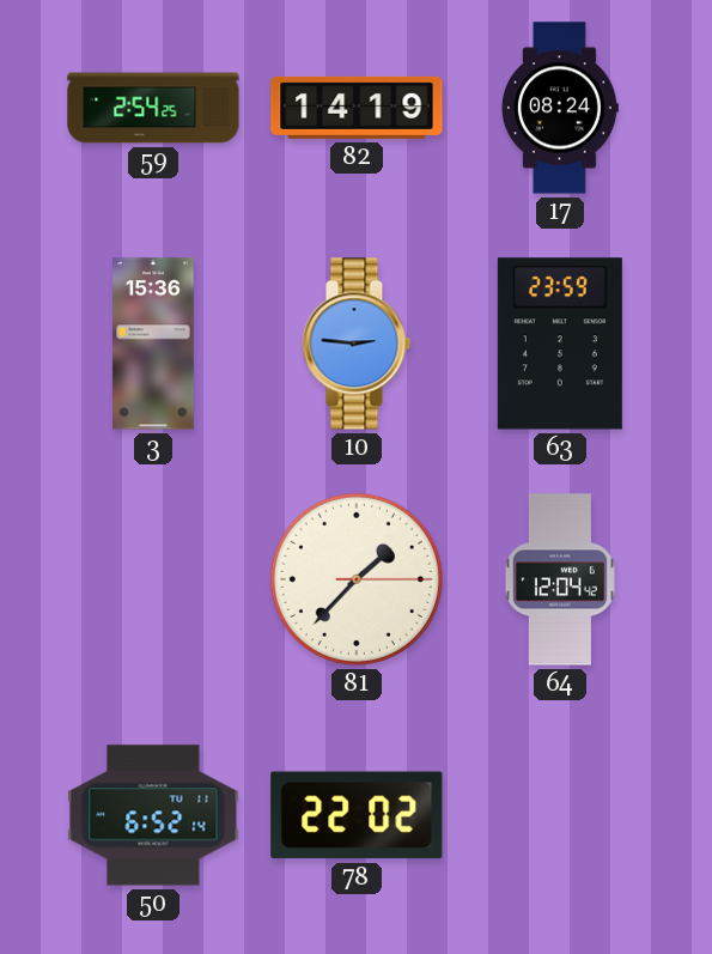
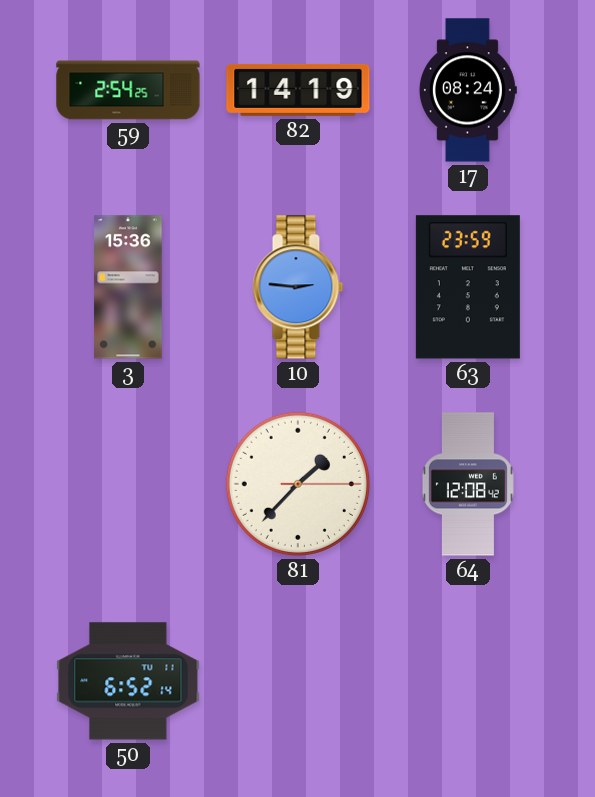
64: 12:04 -> 12:08
78: 22:02 -> none
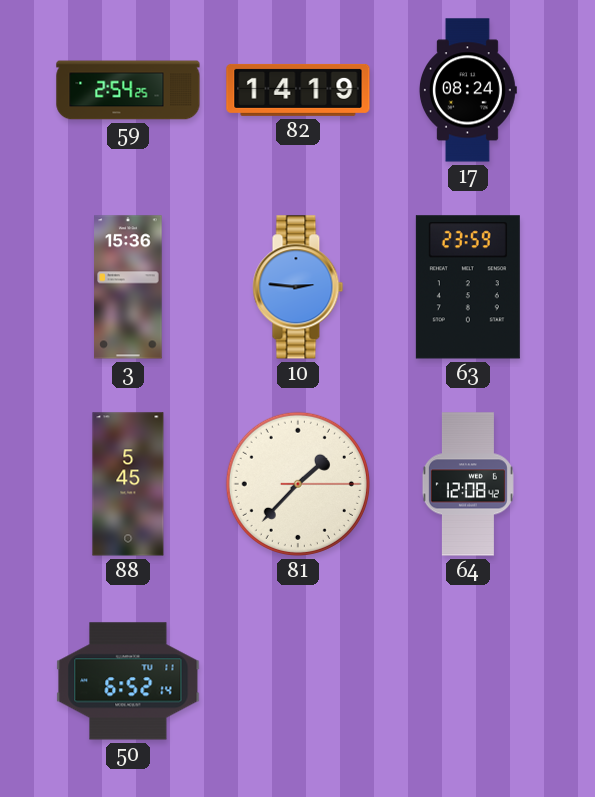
88: none -> 5:45
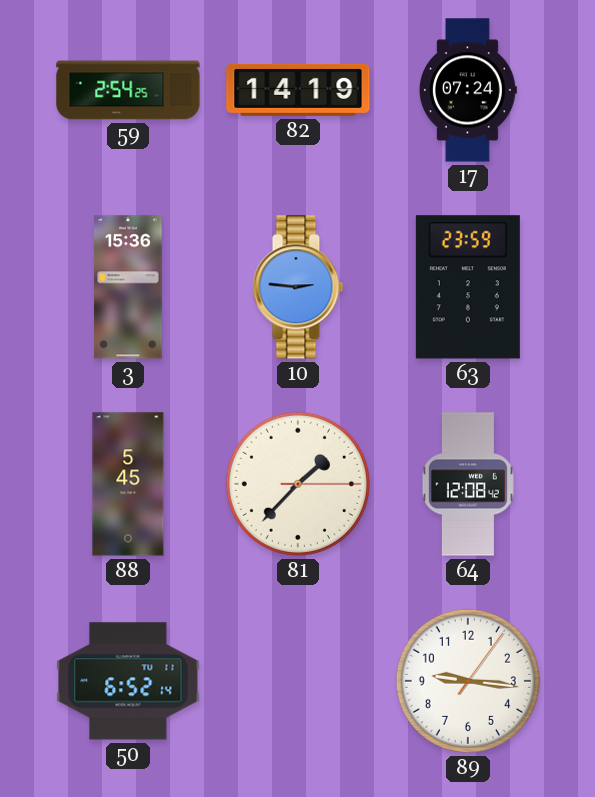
17: 08:24 -> 07:24
89: none -> 9:16
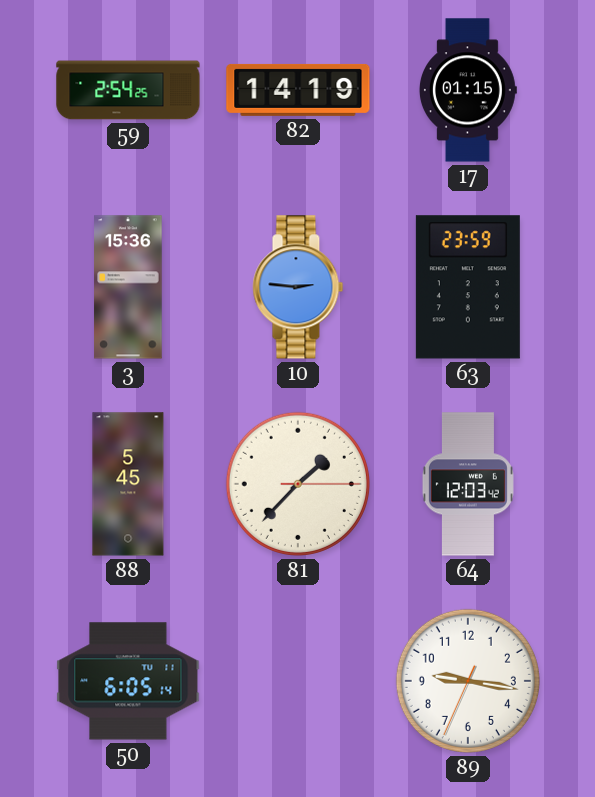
17: 07:24 -> 01:15
64: 12:08 -> 12:03
50: 6:52 -> 6:05
89: 9:16:06 -> 9:16:34
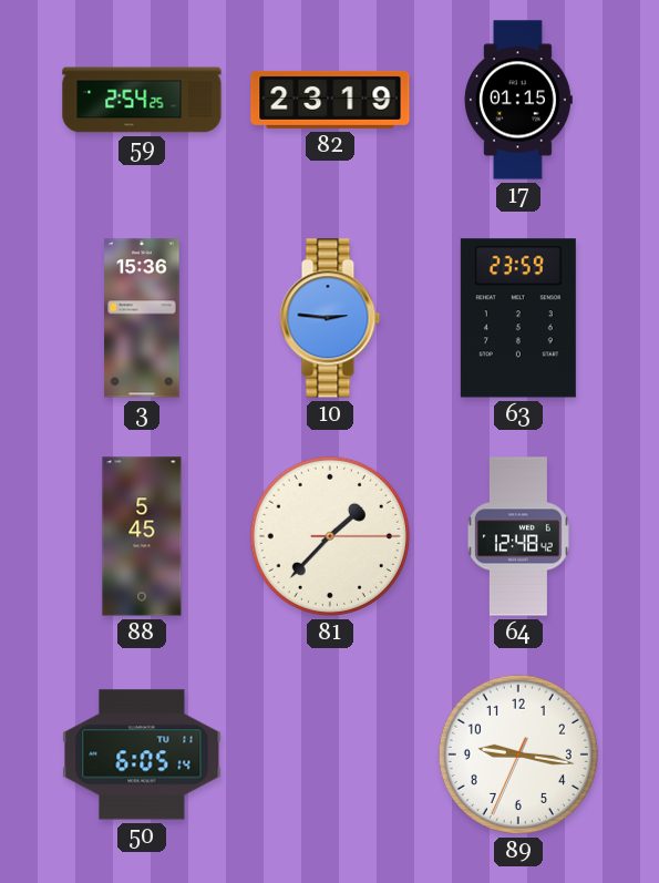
82: 14:19 -> 23:19
64: 12:03 -> 12:48
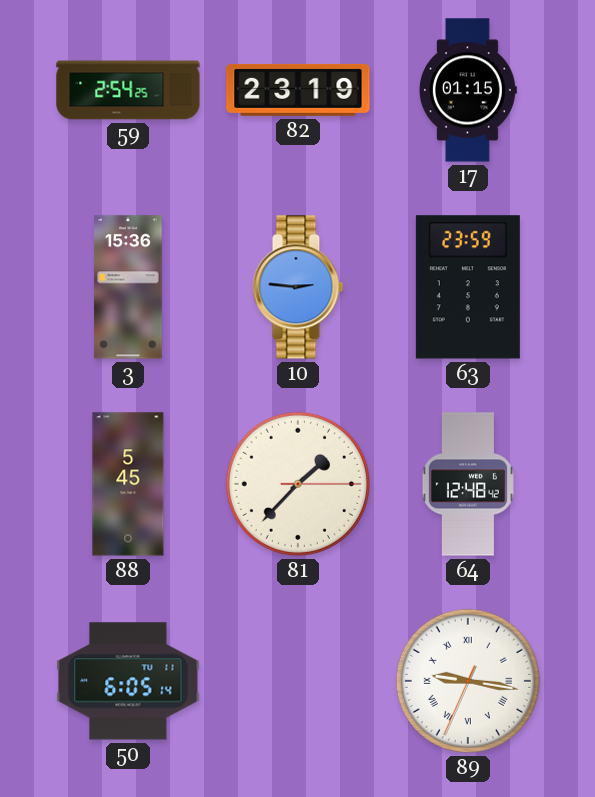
89 numerals: Arabic -> Roman
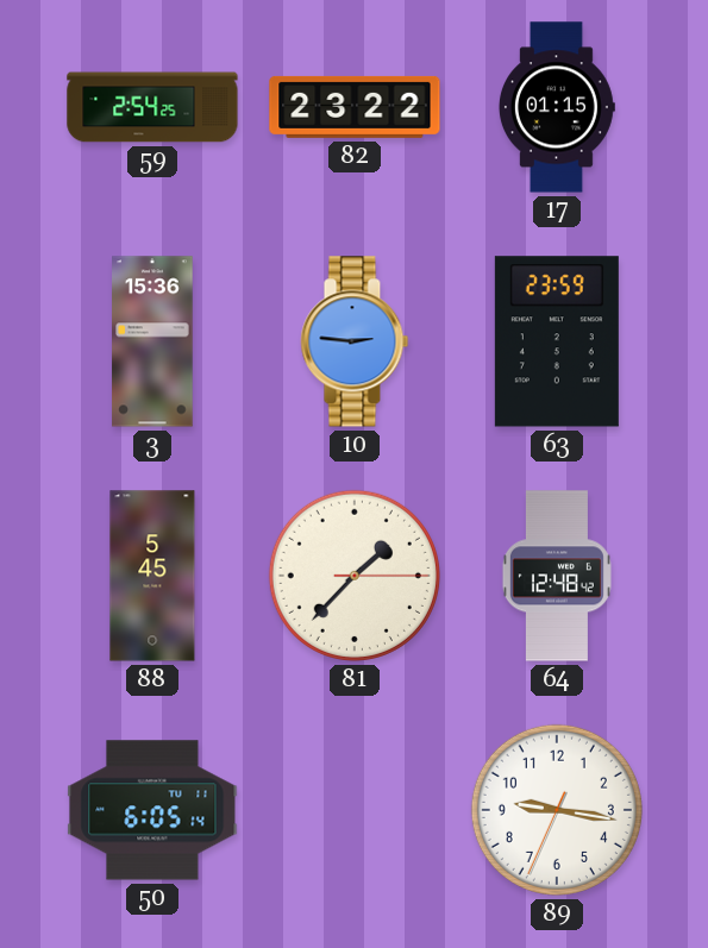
82: 23:19 -> 23:22
89 numerals: Roman -> Arabic
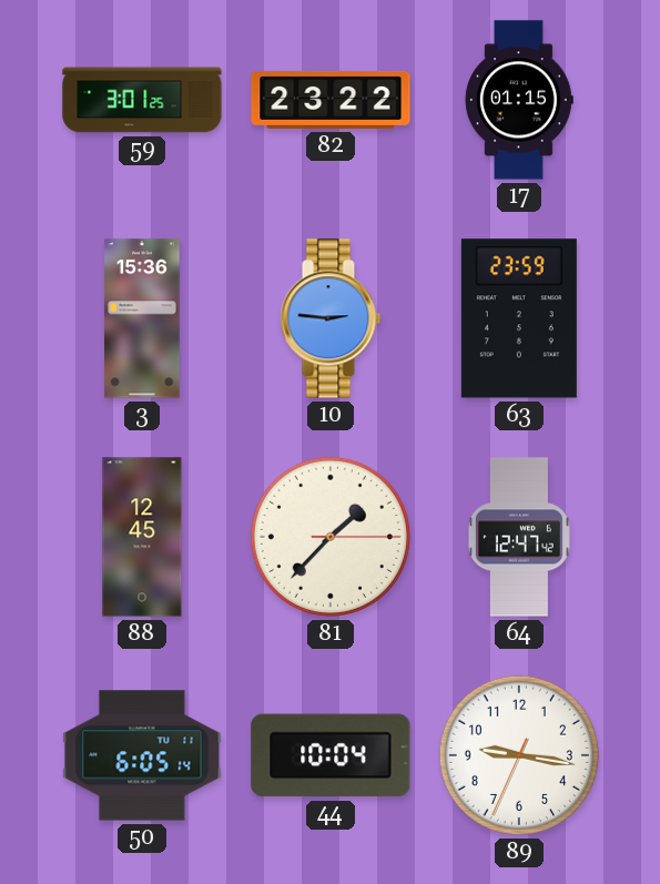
59: 2:54 -> 3:01
88: 5:45 -> 12:45
64: 12:48 -> 12:47
44: none -> 10:04
